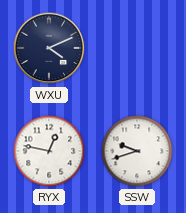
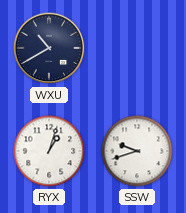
WXU: 4:11 -> 10:40
RYX: 12:47 -> 1:03
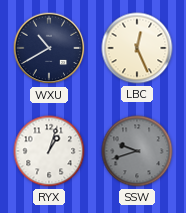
LBC: none -> 12:26
SSW dial: white -> grey
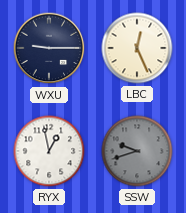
WXU: 10:40 -> 9:15
RYX: 1:03 -> 12:58
